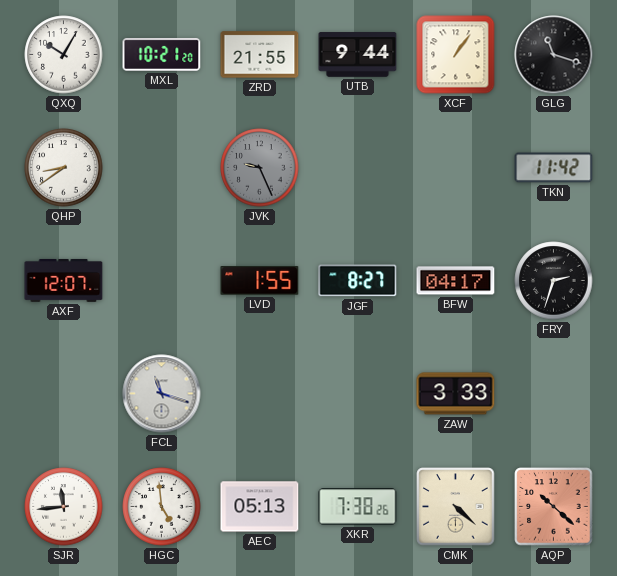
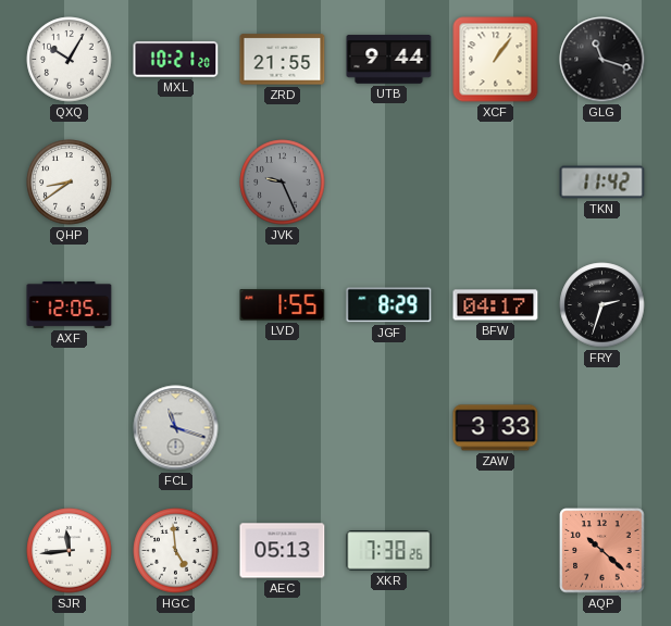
AXF: 12:07 -> 12:05
JGF: 8:27 -> 8:29
CMK: 4:22 -> none
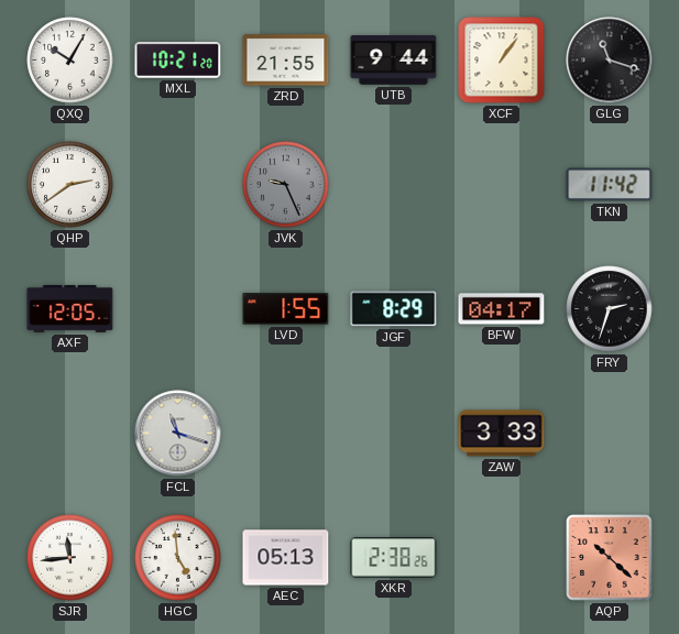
QHP: 8:39 -> 2:39
XKR: 7:38 -> 2:38
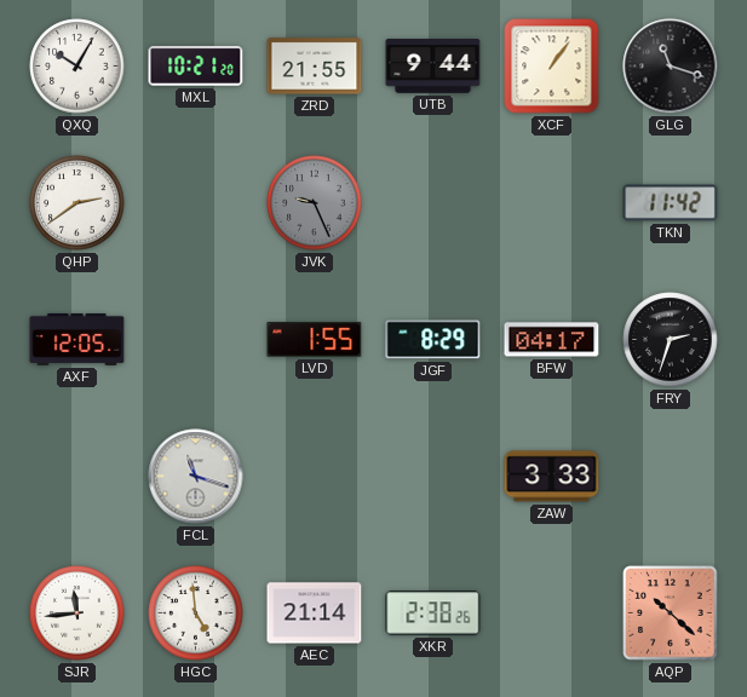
AEC: 05:13 -> 21:14
